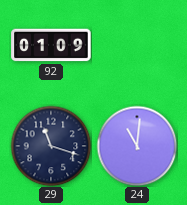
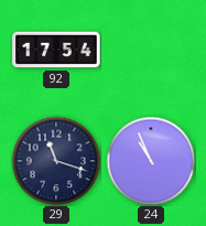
92: 01:09 -> 17:54
24: 11:01 -> 10:56
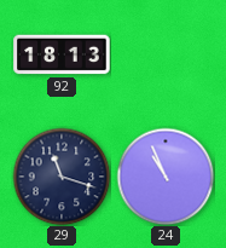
92: 17:54 -> 18:13
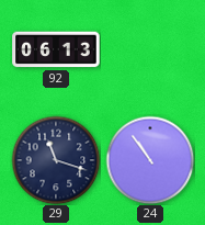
92: 18:13 -> 06:13
24: 10:56 -> 10:54
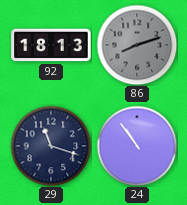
92: 06:13 -> 18:13
86: none -> 8:12
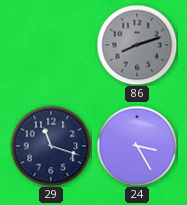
92: 18:13 -> none
24: 10:54 -> 3:25
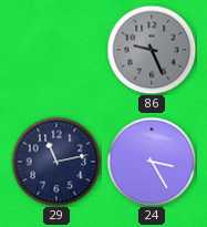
86: 8:12 -> 9:26
29: 11:18 -> 11:13
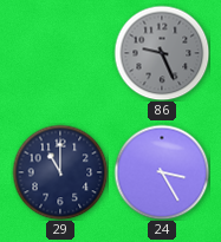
29: 11:13 -> 11:00
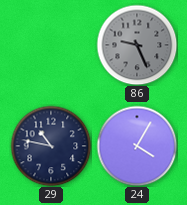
29: 11:00 -> 10:47
24: 3:25 -> 4:05
